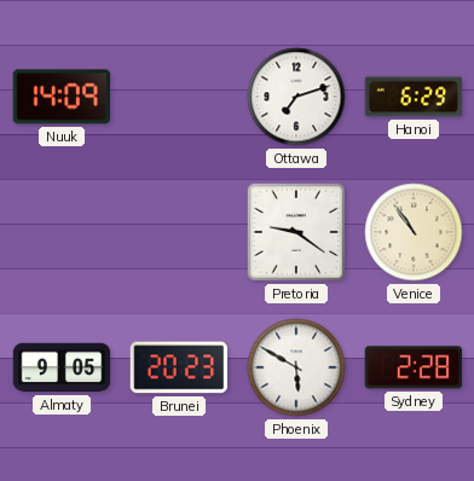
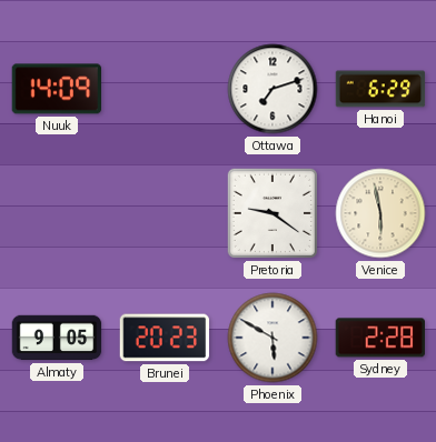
Venice: 10:54 -> 5:58
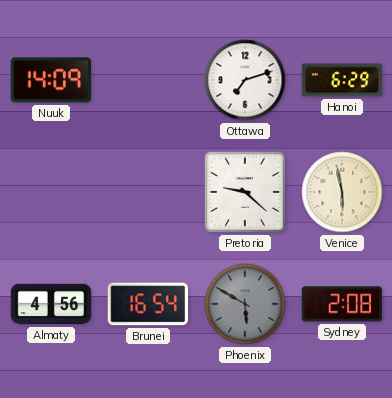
Pretoria: 9:21 -> 9:22
Almaty: 9:05 -> 4:56
Brunei: 20:23 -> 16:54
Phoenix dial: white -> grey
Sydney: 2:28 -> 2:08
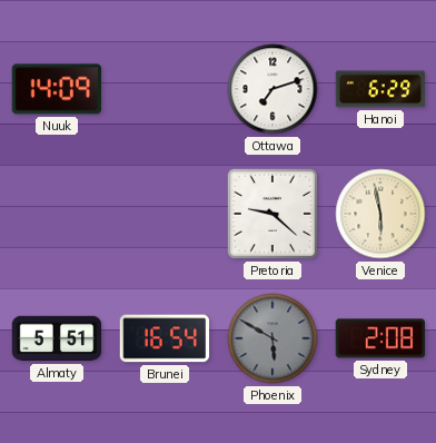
Almaty: 4:56 -> 5:51
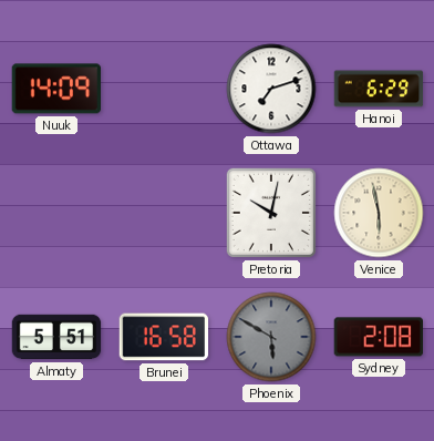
Pretoria: 9:22 -> 10:02
Brunei: 16:54 -> 16:58
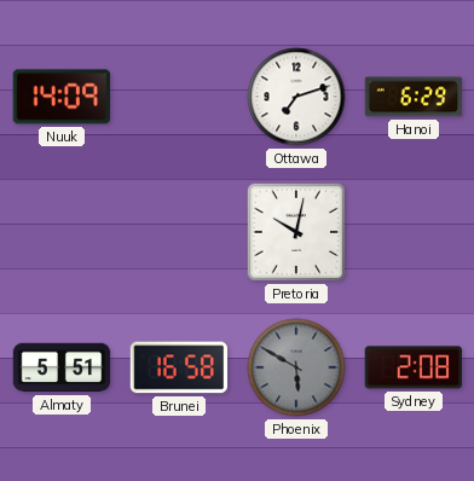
Venice: 5:58 -> none
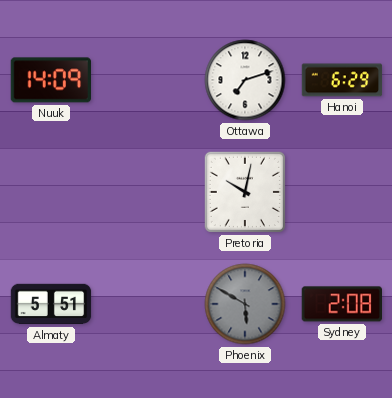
Brunei: 16:58 -> none
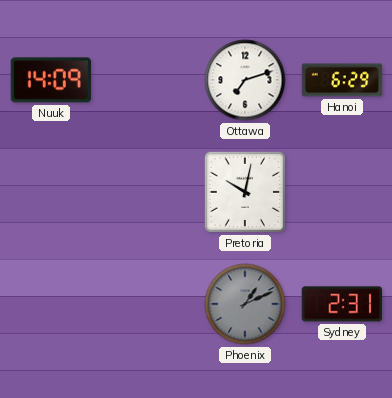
Almaty: 5:51 -> none
Phoenix: 5:50 -> 1:11
Sydney: 2:08 -> 2:31
